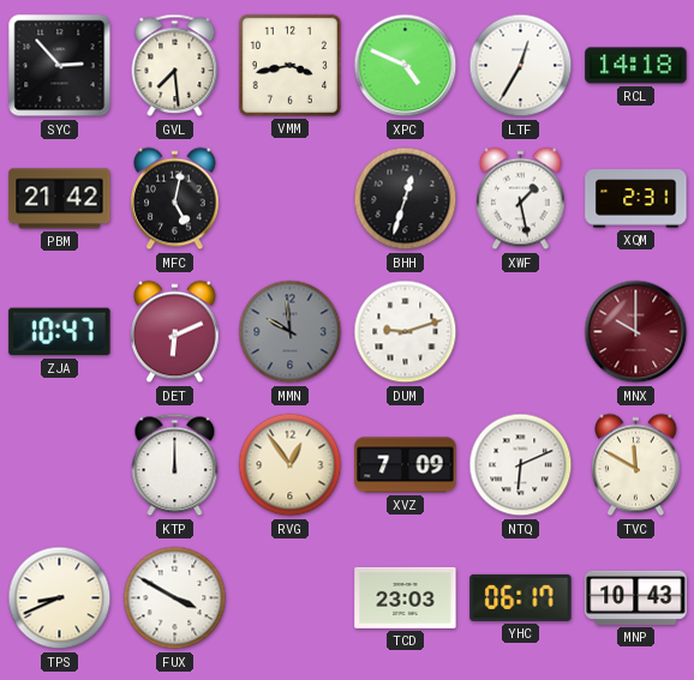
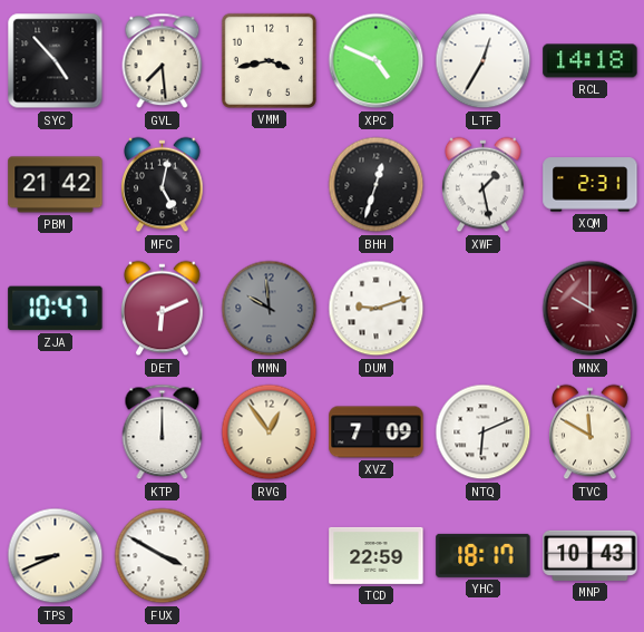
SYC: 2:53 -> 4:53
TCD: 23:03 -> 22:59
YHC: 06:17 -> 18:17
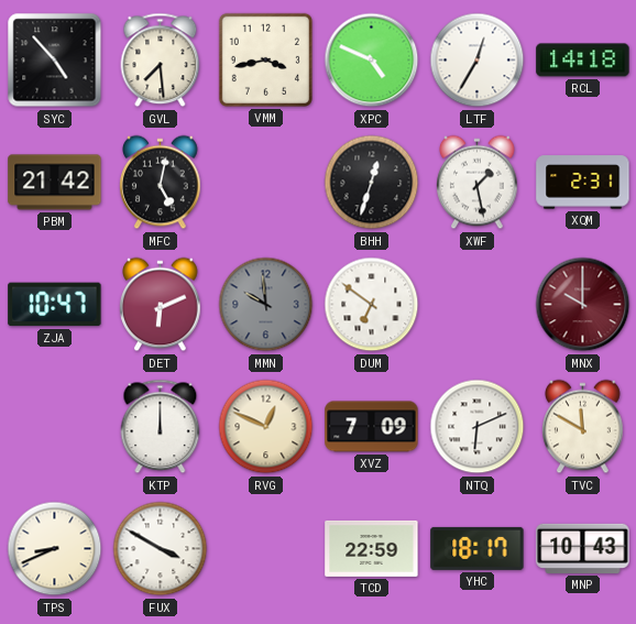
DUM: 9:12 -> 6:51
RVG: 12:54 -> 12:49
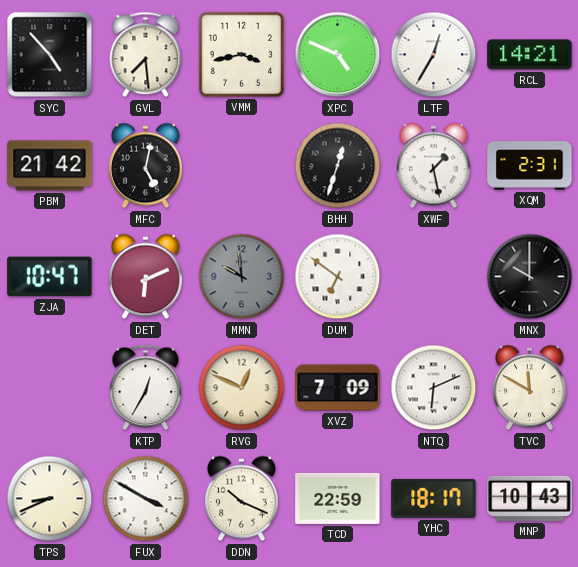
RCL: 14:18 -> 14:21
MNX dial: burgundy -> black
KTP: 12:00 -> 12:35
DDN: none -> 10:19
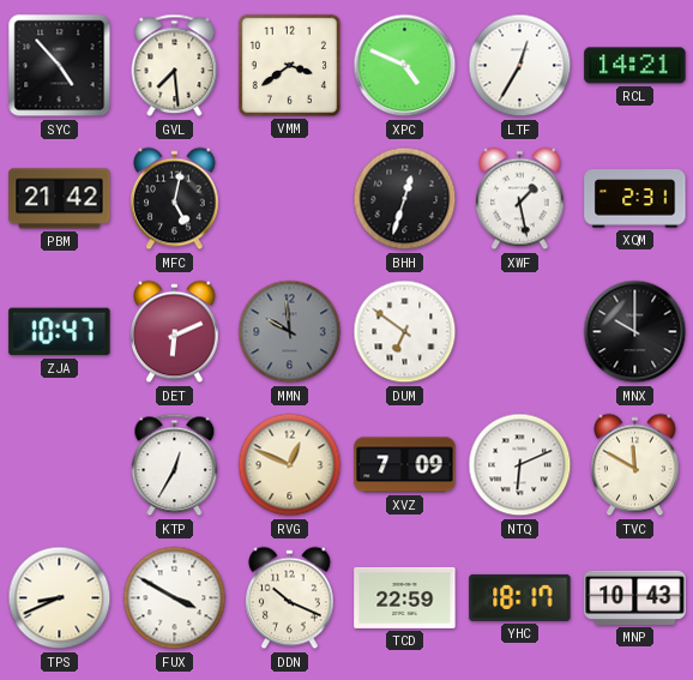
VMM: 3:43 -> 3:39
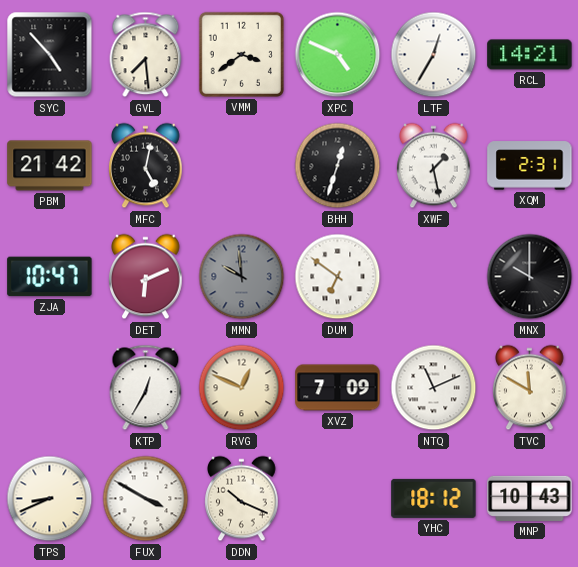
NTQ: 6:11 -> 11:11
TCD: 22:59 -> none
YHC: 18:17 -> 18:12
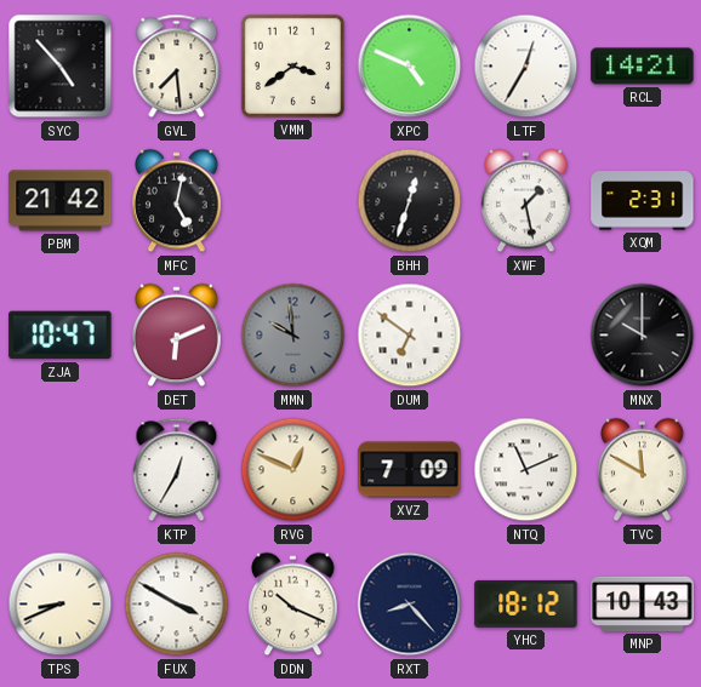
RXT: none -> 8:23
